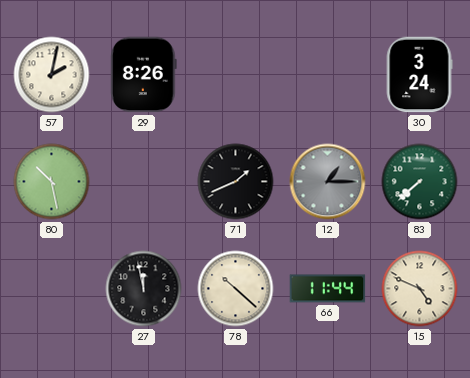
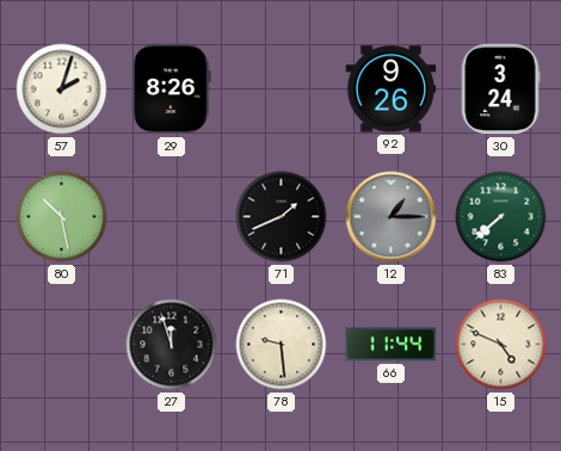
57: 2:02 -> 2:03
92: none -> 9:26
27: 11:58 -> 11:57
78: 10:22 -> 9:29
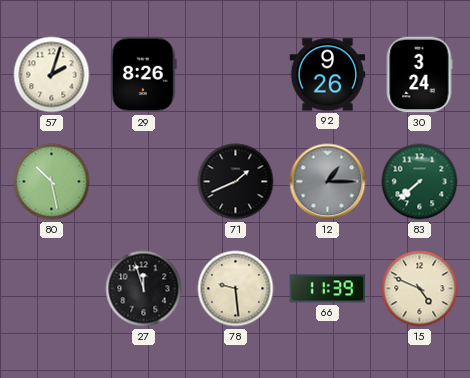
66: 11:44 -> 11:39
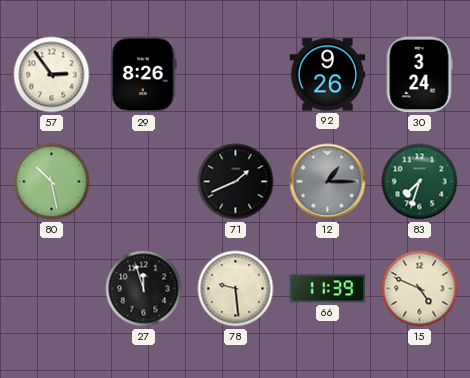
57: 2:03 -> 2:54
83: 7:38 -> 7:33
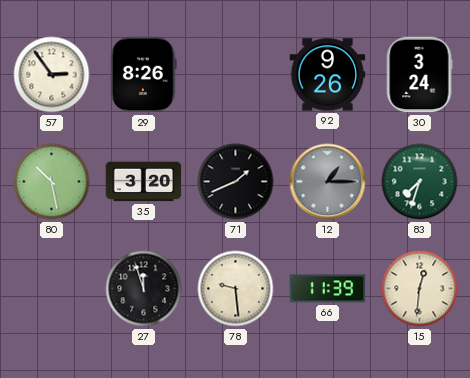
35: none -> 3:20
15: 4:49 -> 12:31
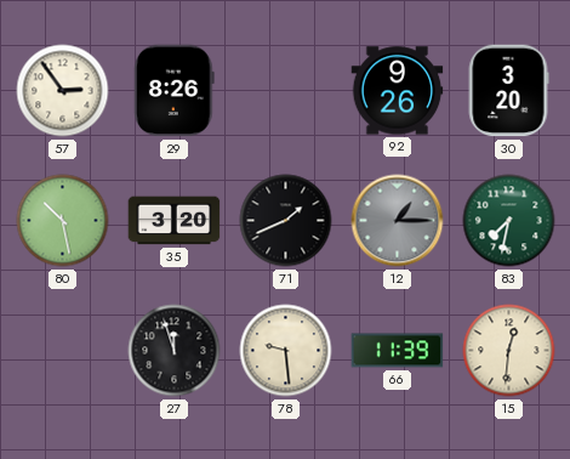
30: 3:24 -> 3:20
83: 7:33 -> 7:32
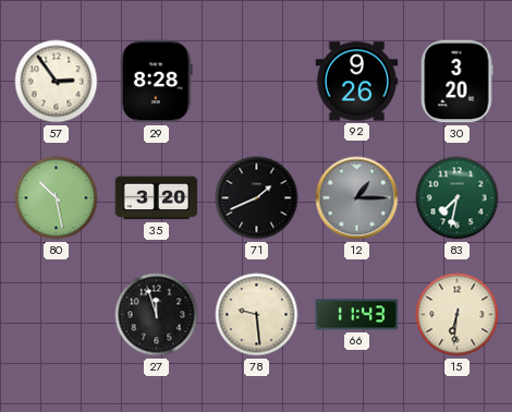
29: 8:26 -> 8:28
66: 11:39 -> 11:43
15: 12:31 -> 6:31
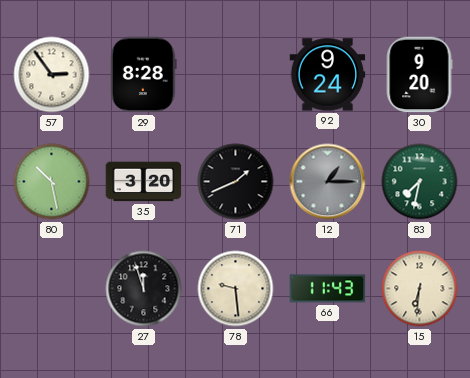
92: 9:26 -> 9:24
30: 3:20 -> 9:20
